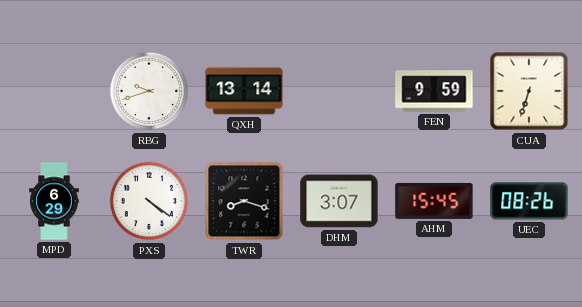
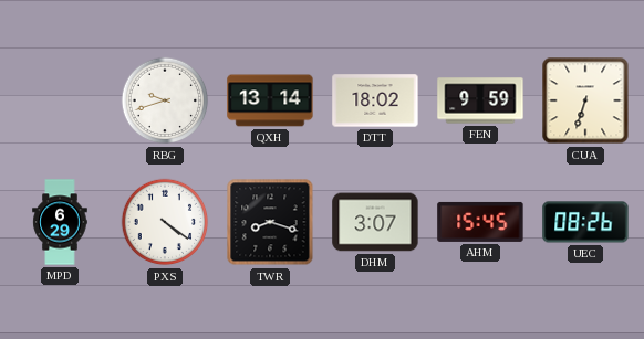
DTT: none -> 18:02
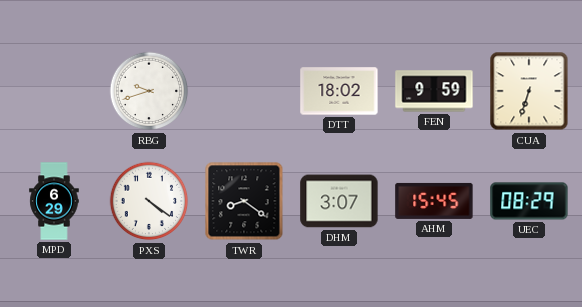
QXH: 13:14 -> none
TWR: 8:18 -> 8:21
UEC: 08:26 -> 08:29
